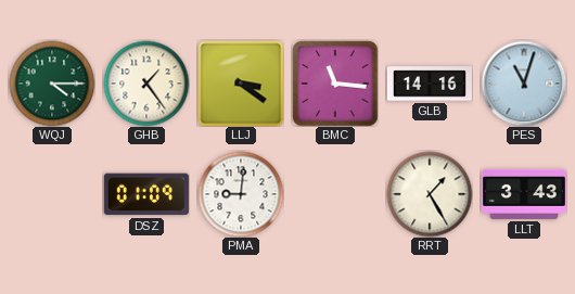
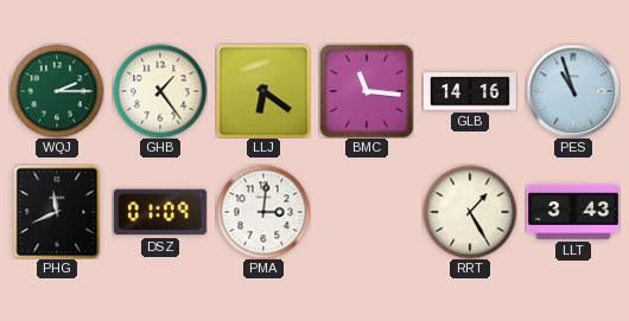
WQJ: 4:15 -> 2:15
LLJ: 3:21 -> 6:21
PES: 11:03 -> 10:57
PHG: none -> 11:41
PMA: 9:01 -> 3:01
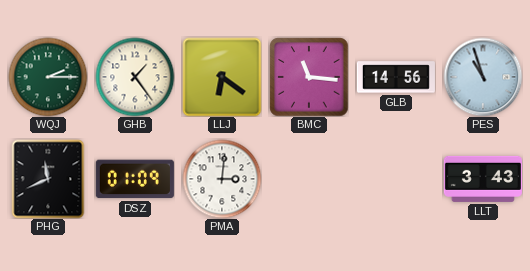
GLB: 14:16 -> 14:56
RRT: 1:25 -> none
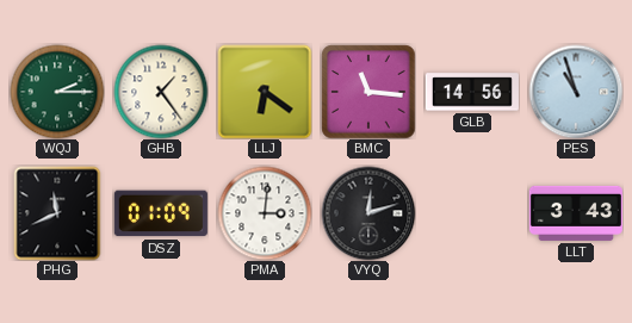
VYQ: none -> 12:12
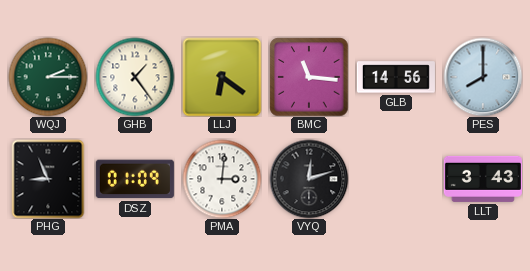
PES: 10:57 -> 8:00
PHG: 11:41 -> 8:56
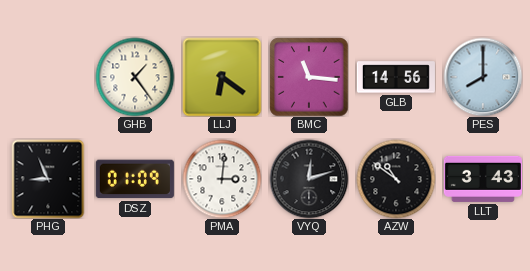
WQJ: 2:15 -> none
AZW: none -> 10:51
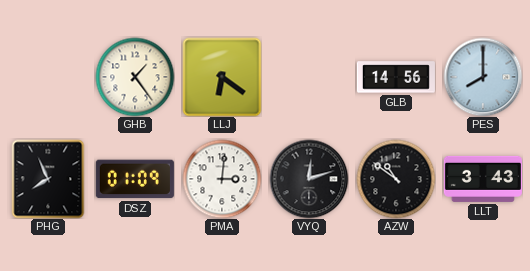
BMC: 11:16 -> none
PHG: 8:56 -> 7:56
